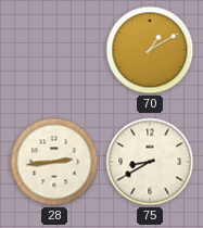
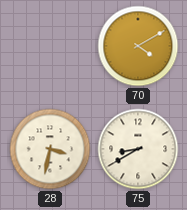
70: 1:10 -> 4:10
28: 2:44 -> 3:32
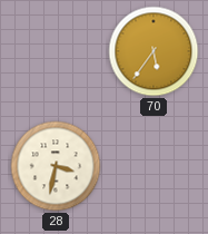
70: 4:10 -> 5:36
75: 8:40 -> none
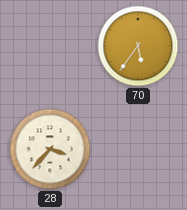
28: 3:32 -> 3:37
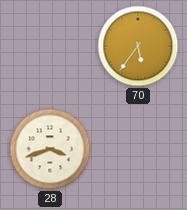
28: 3:37 -> 3:42
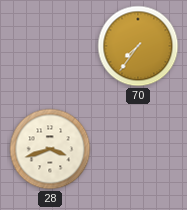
70: 5:36 -> 7:36
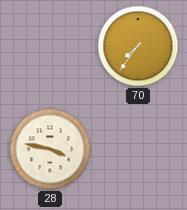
28: 3:42 -> 3:47
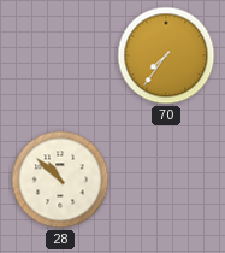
28: 3:47 -> 10:52
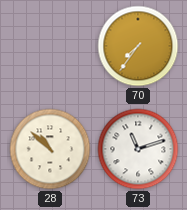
73: none -> 11:12
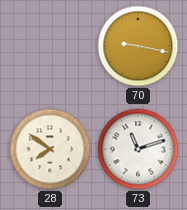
70: 7:36 -> 9:17
28: 10:52 -> 7:51
